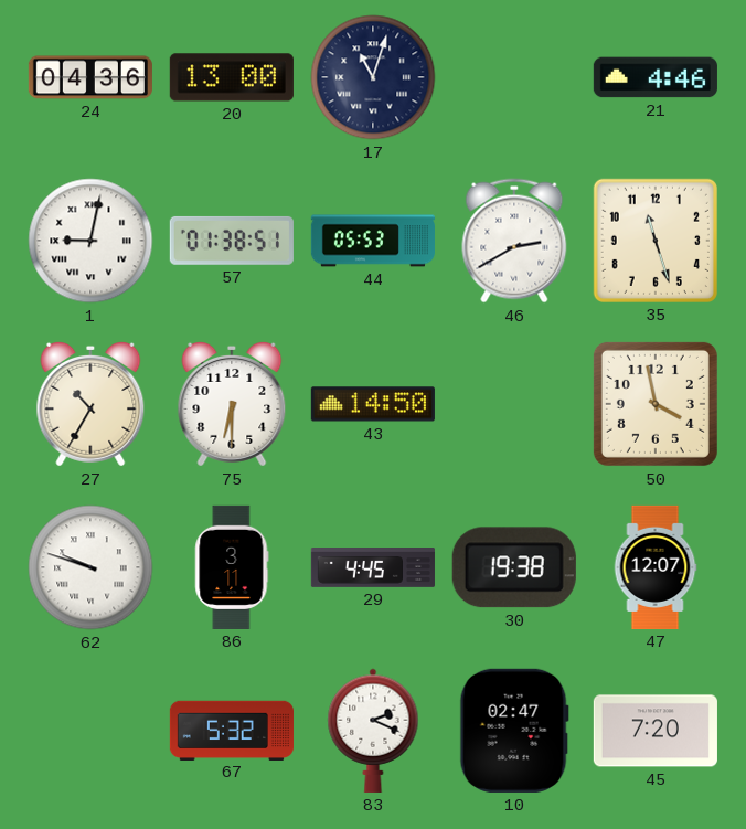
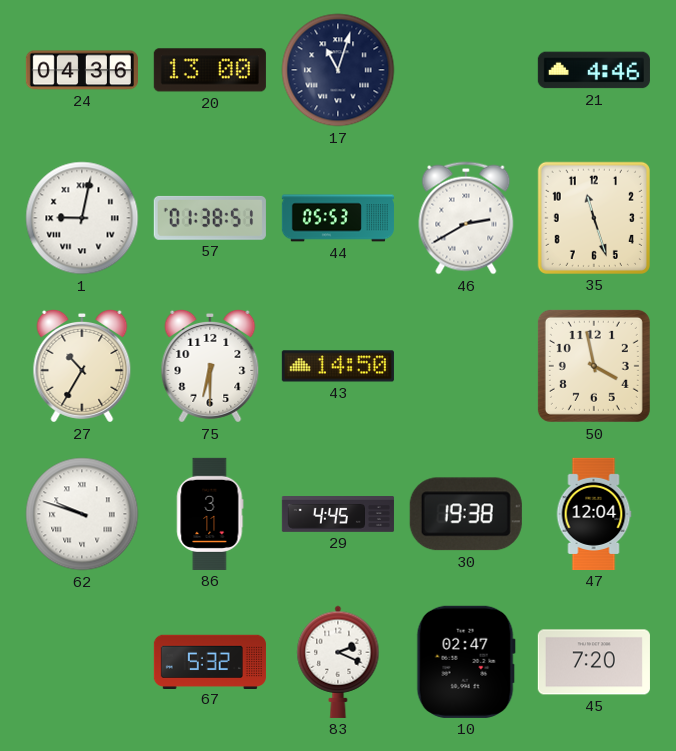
47: 12:07 -> 12:04
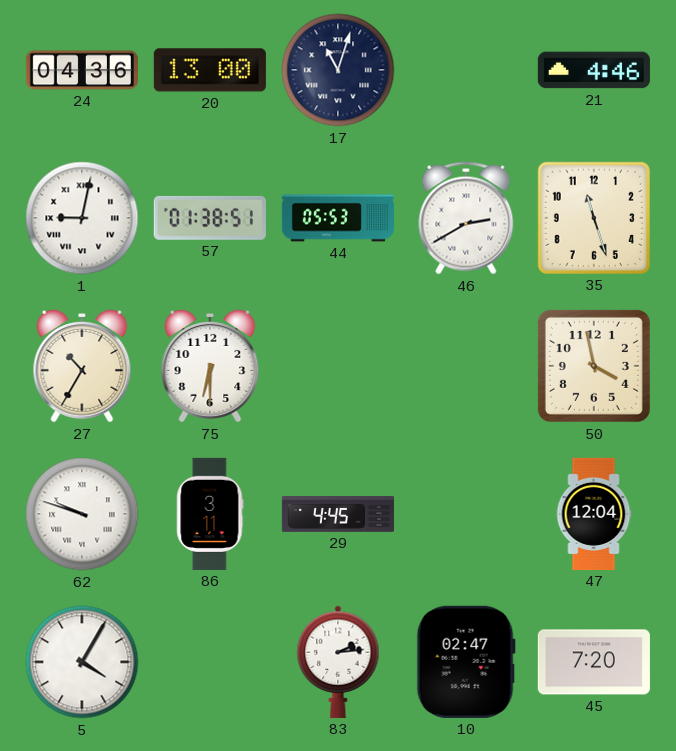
43: 14:50 -> none
30: 19:38 -> none
5: none -> 4:05
67: 5:32 -> none
83: 2:19 -> 2:14
